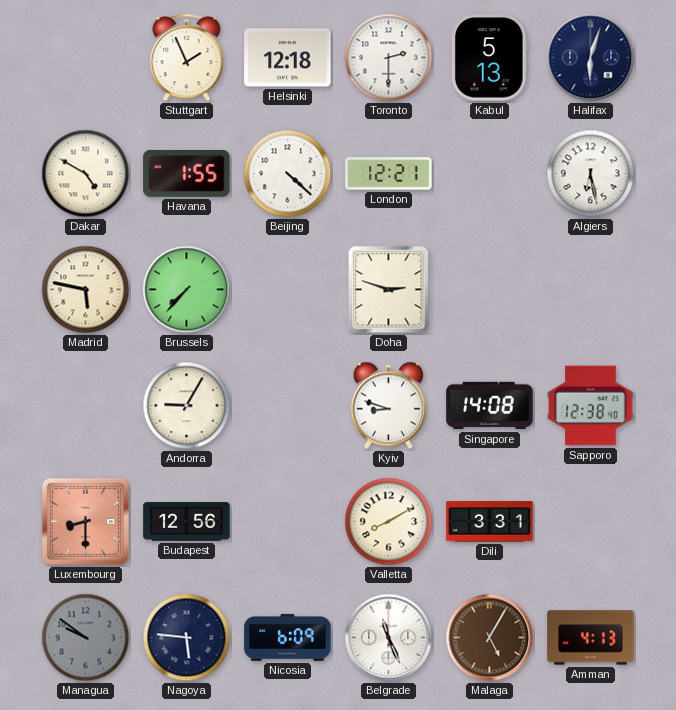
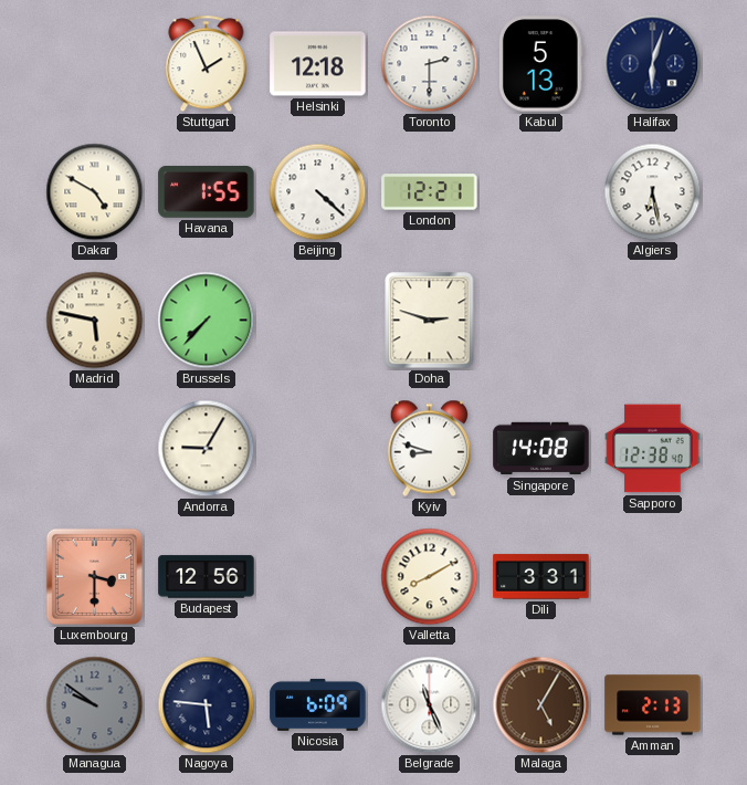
Luxembourg: 8:30 -> 3:30
Amman: 4:13 -> 2:13
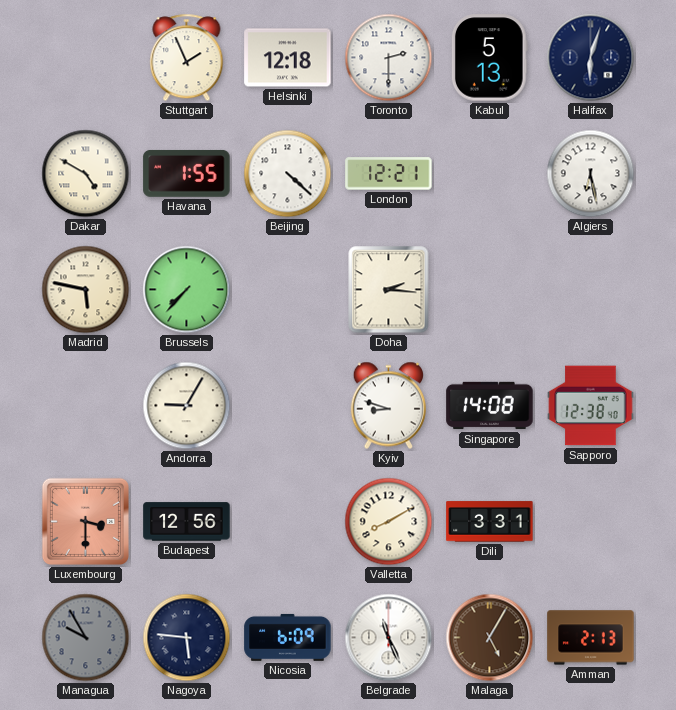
Doha: 2:48 -> 2:16
Managua: 9:51 -> 9:55
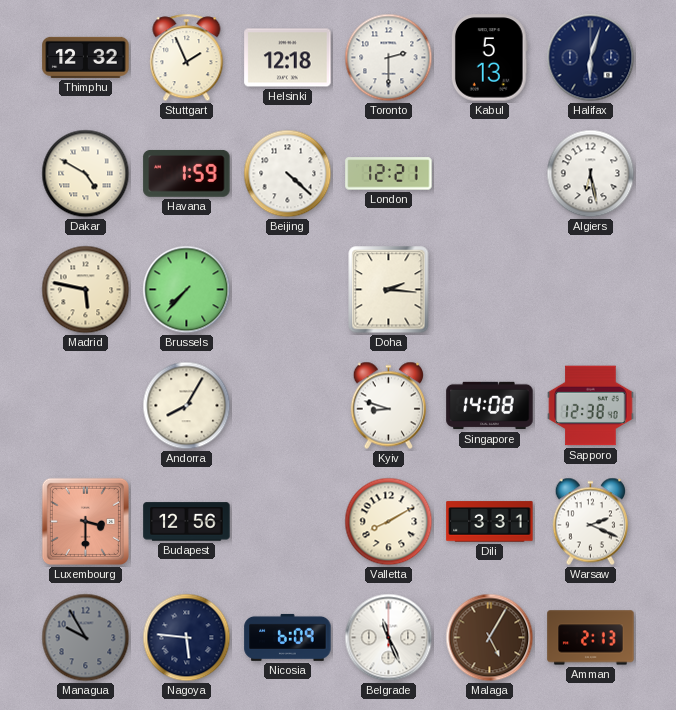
Thimphu: none -> 12:32
Havana: 1:55 -> 1:59
Andorra: 9:05 -> 8:05
Warsaw: none -> 2:19
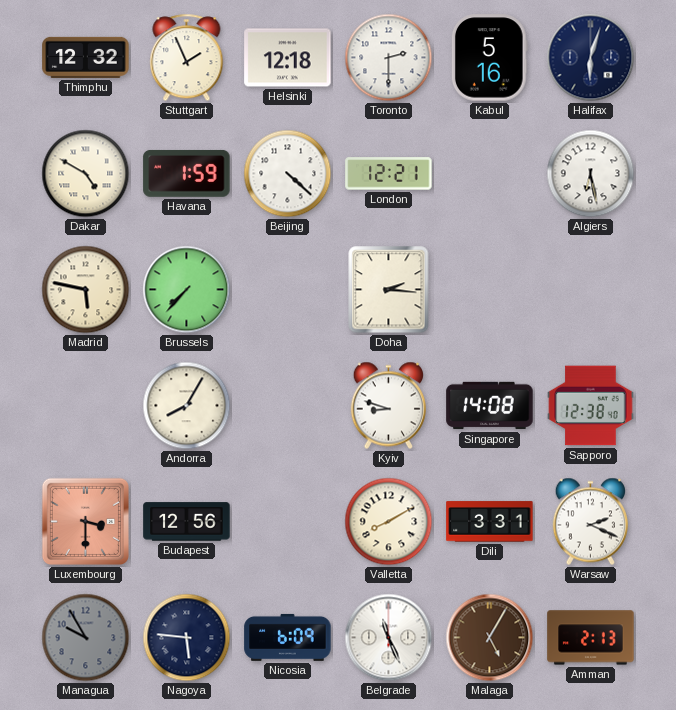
Kabul: 5:13 -> 5:16
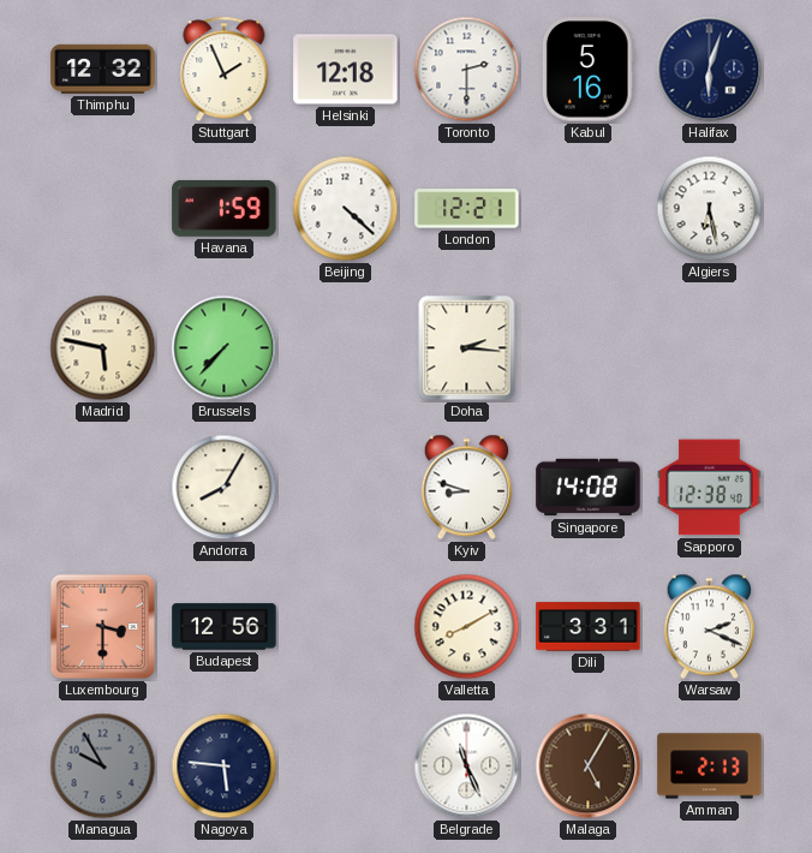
Dakar: 4:50 -> none
Nicosia: 6:09 -> none
